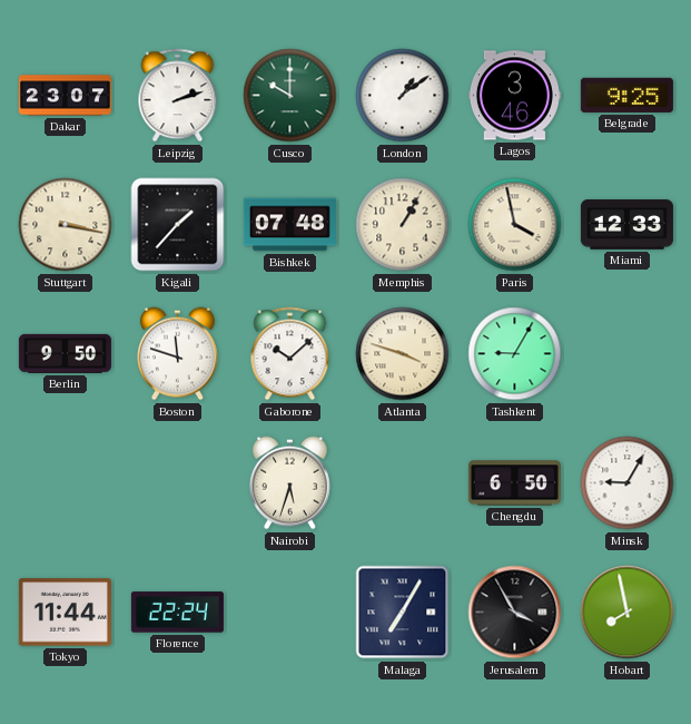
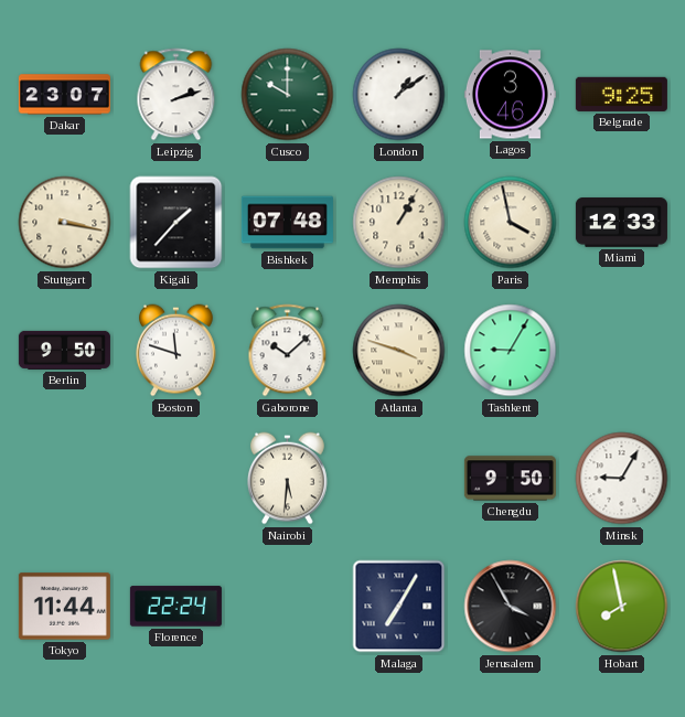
Nairobi: 5:33 -> 5:31
Chengdu: 6:50 -> 9:50
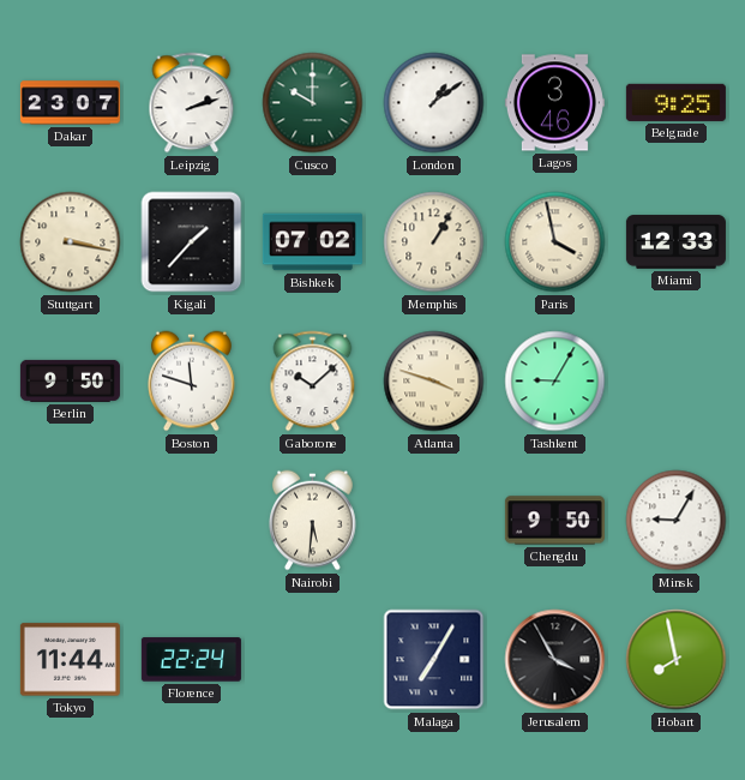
Bishkek: 07:48 -> 07:02
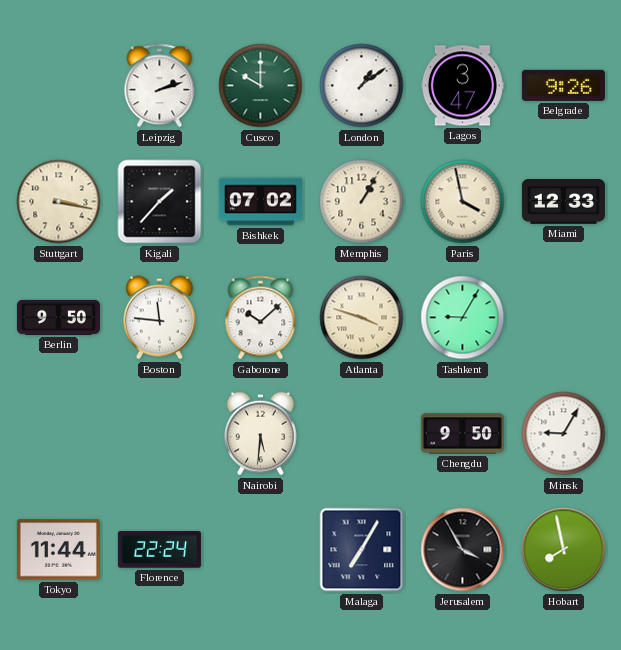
Dakar: 23:07 -> none
Lagos: 3:46 -> 3:47
Belgrade: 9:25 -> 9:26
Boston: 11:48 -> 11:46
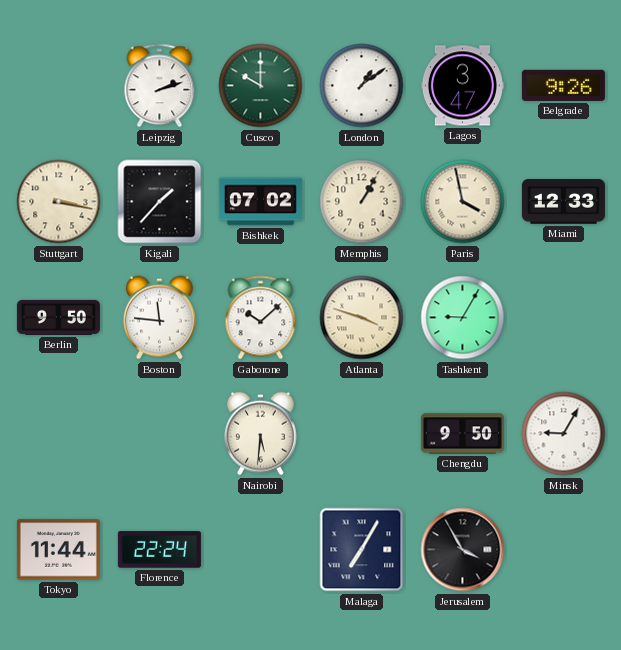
Hobart: 7:58 -> none
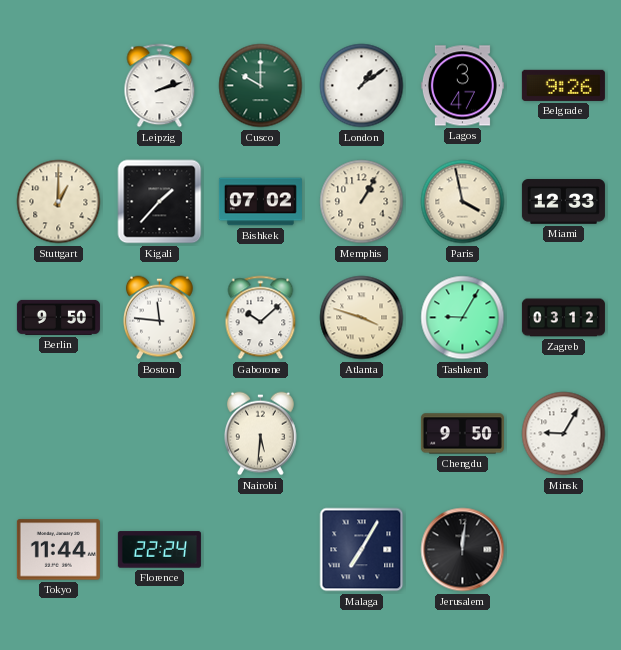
Stuttgart: 3:17 -> 1:00
Zagreb: none -> 03:12
Jerusalem: 3:55 -> 12:01
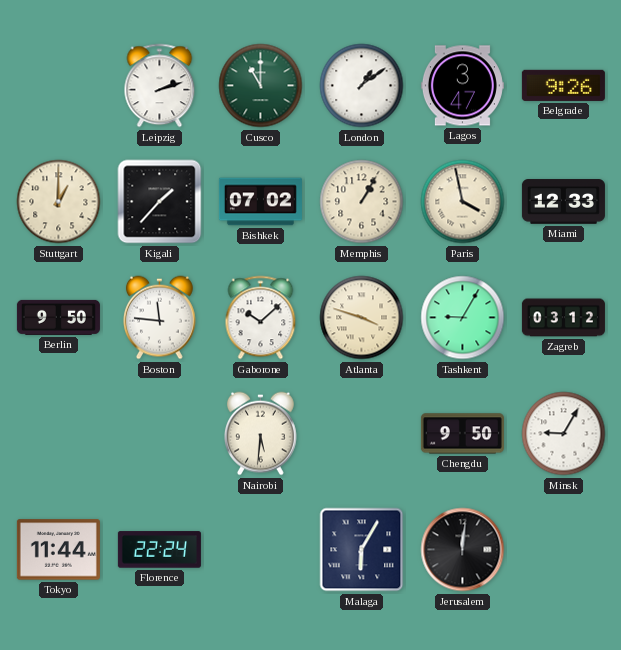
Cusco: 10:00 -> 11:00
Malaga: 7:05 -> 6:05
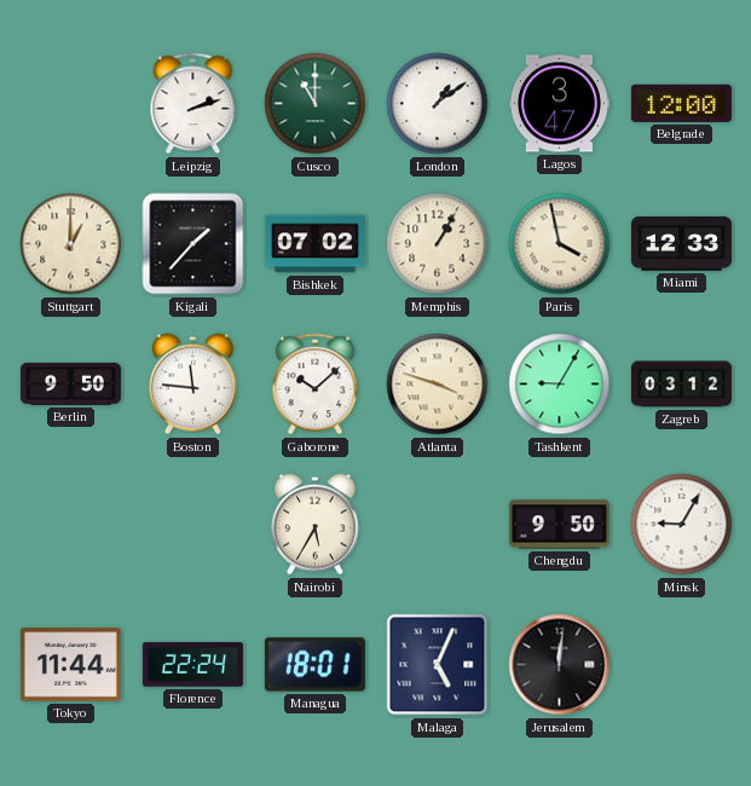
Belgrade: 9:26 -> 12:00
Nairobi: 5:31 -> 5:35
Managua: none -> 18:01
Malaga: 6:05 -> 5:04
